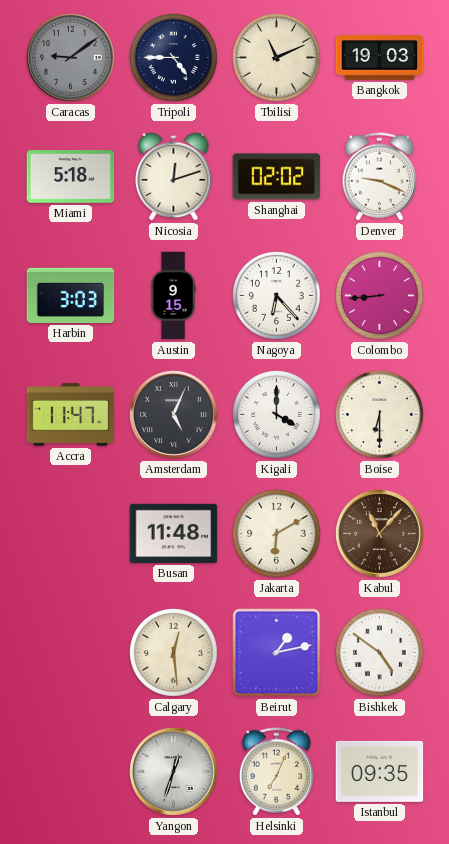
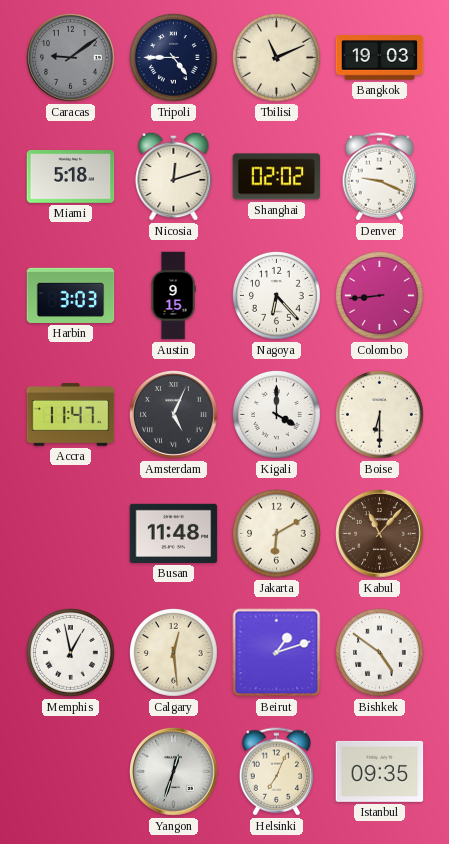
Memphis: none -> 12:58
Beirut: 1:13 -> 1:12
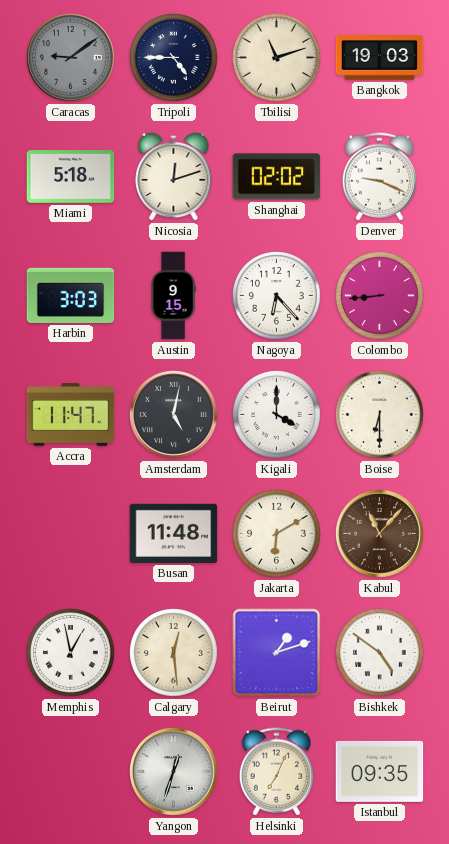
Tbilisi: 11:11 -> 11:12
Amsterdam: 5:04 -> 5:02
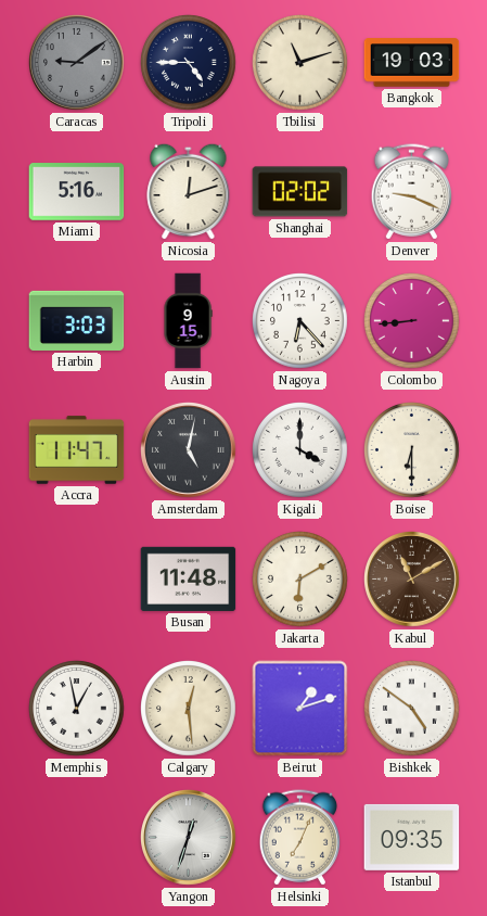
Miami: 5:18 -> 5:16
Kabul: 11:07 -> 11:10
